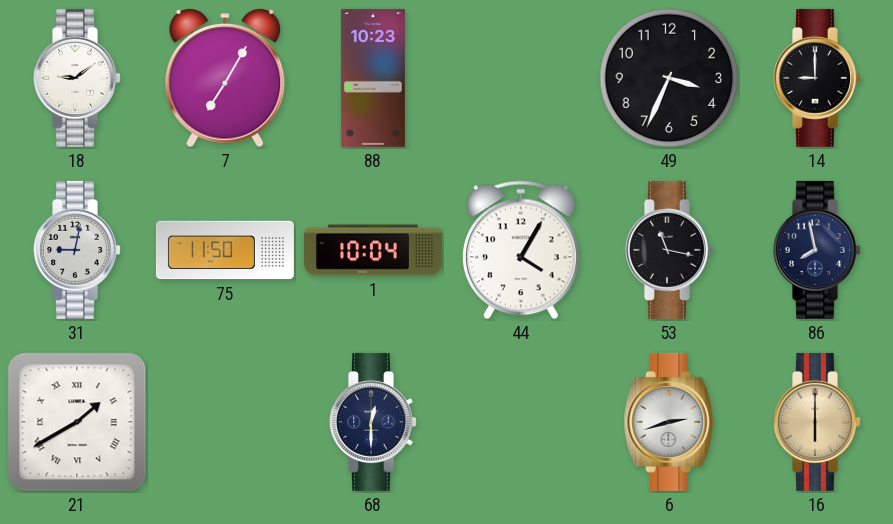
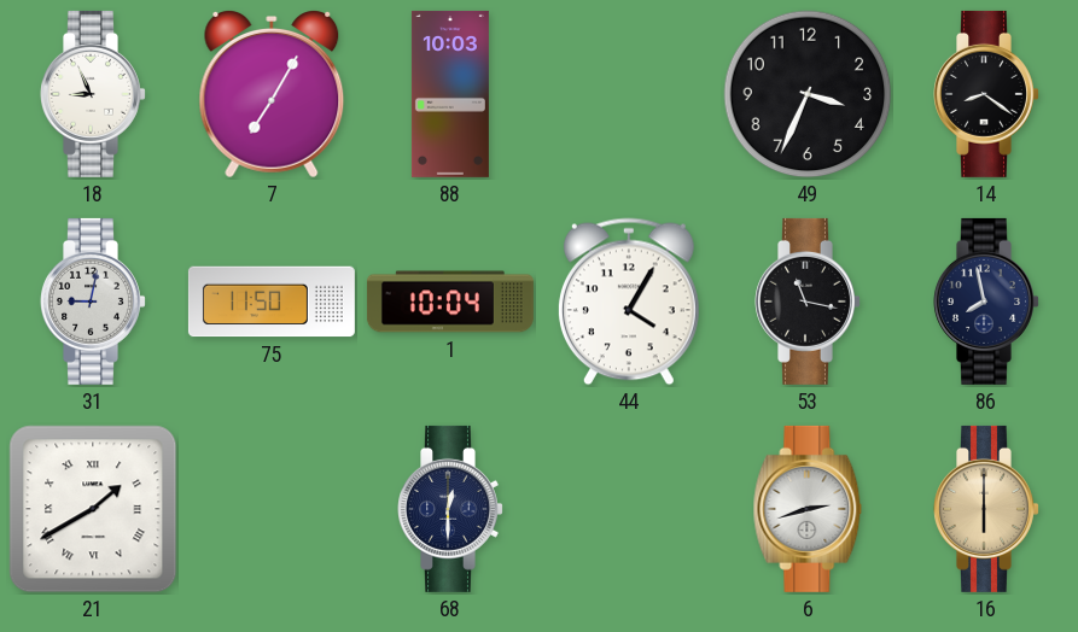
18: 9:09 -> 8:56
88: 10:23 -> 10:03
14: 9:00 -> 8:21
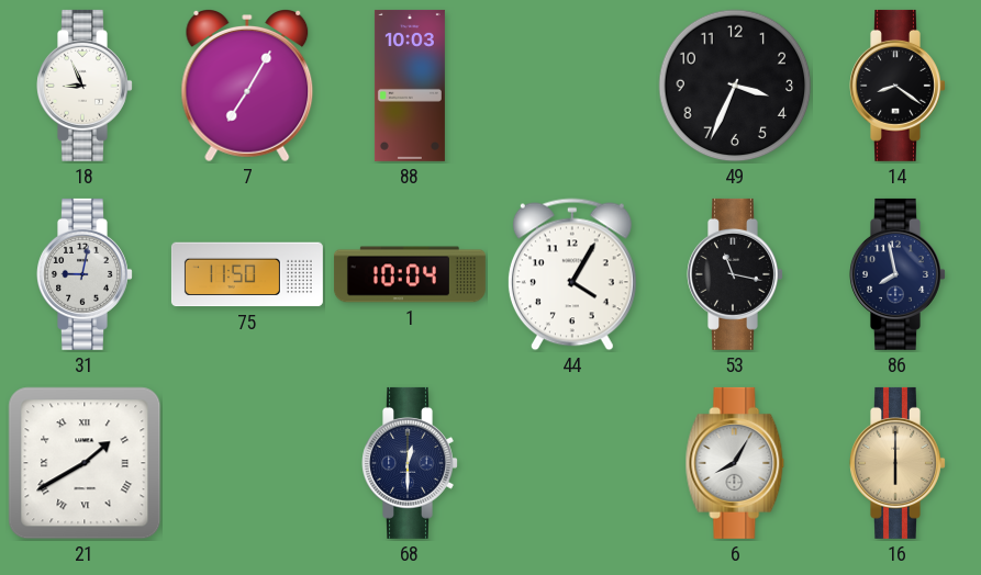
6: 2:42 -> 8:05
